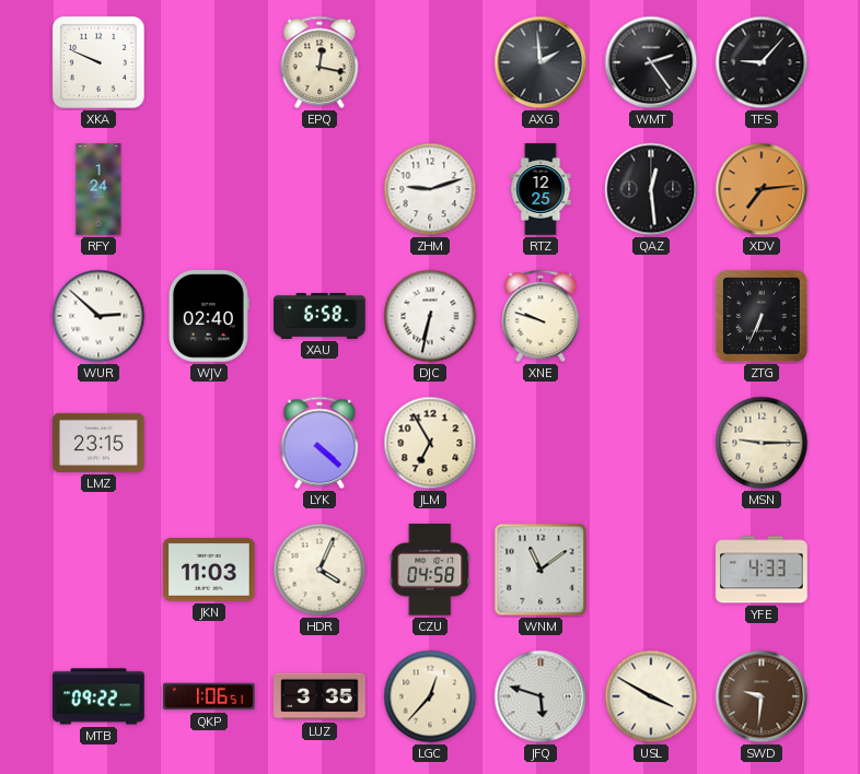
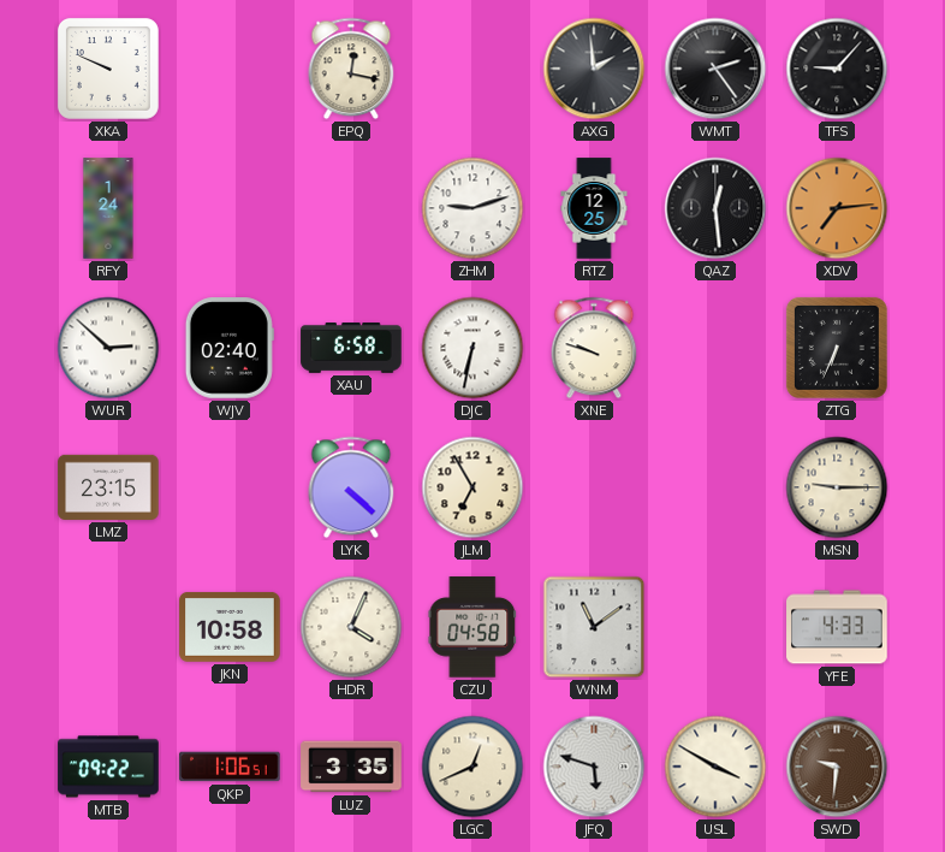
JKN: 11:03 -> 10:58
LGC: 12:37 -> 12:41
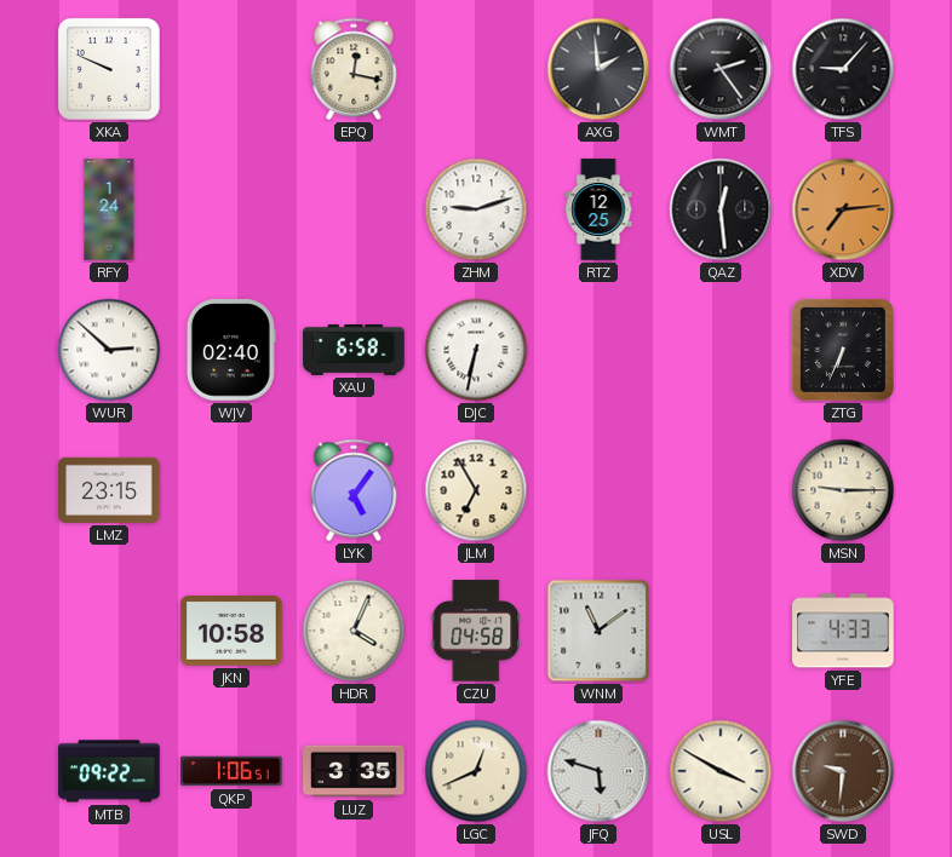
XNE: 9:48 -> none
LYK: 4:22 -> 5:06
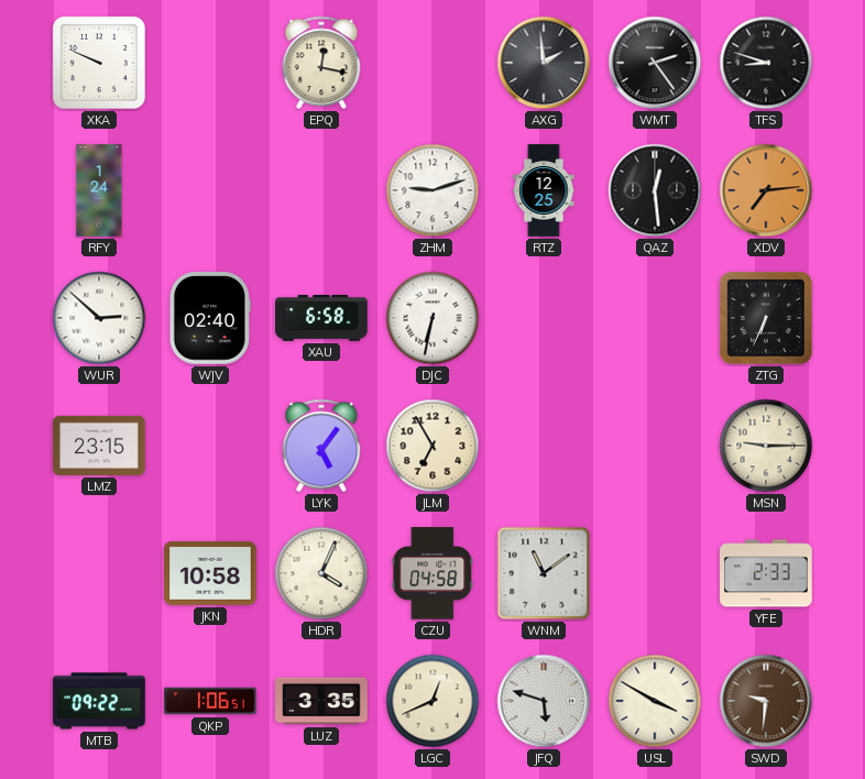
TFS: 9:07 -> 8:48
YFE: 4:33 -> 2:33
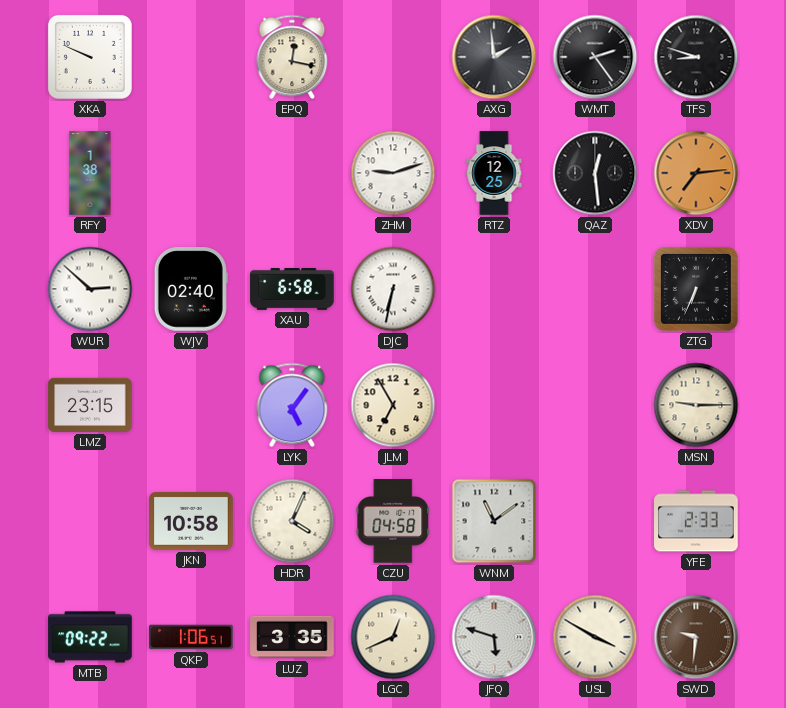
RFY: 1:24 -> 1:38
